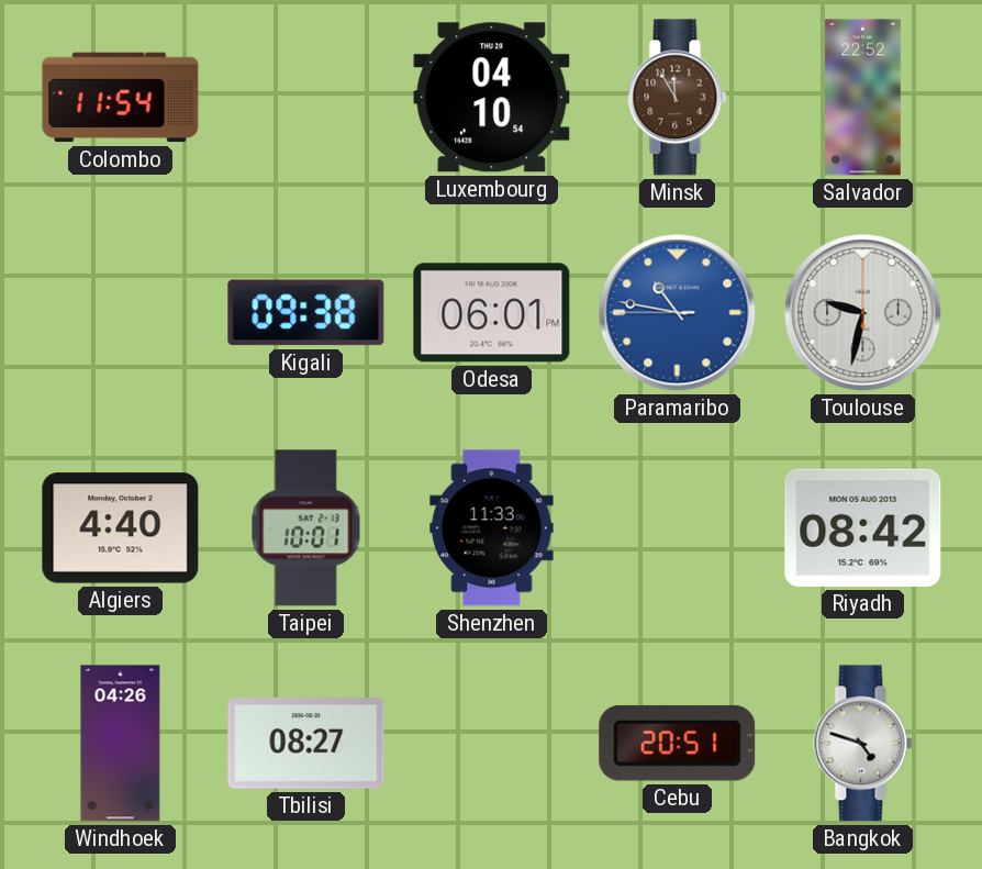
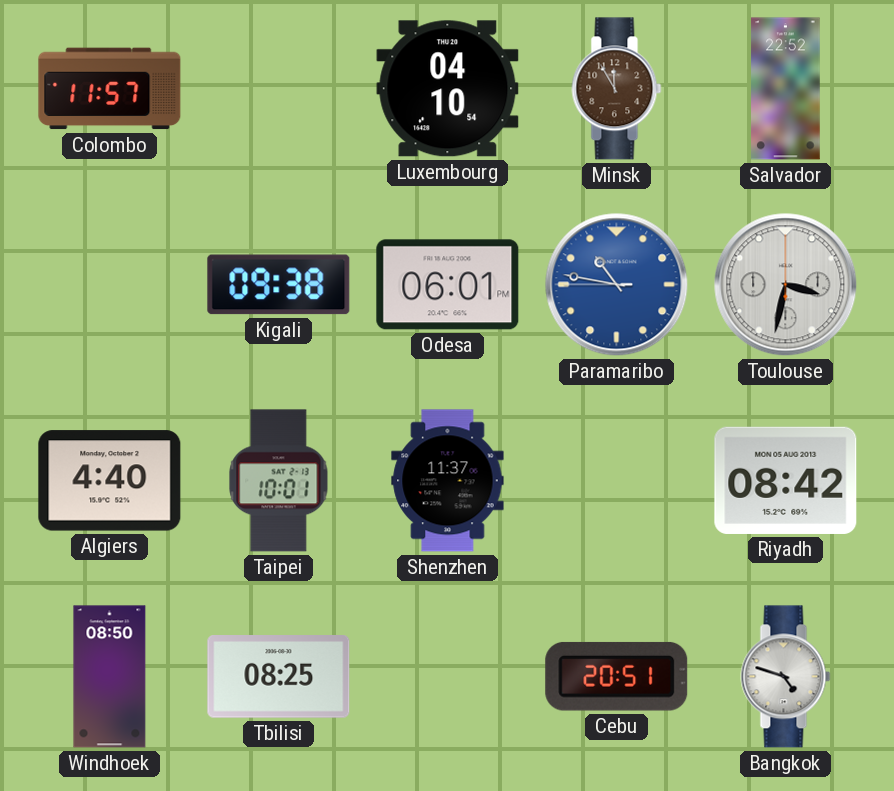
Colombo: 11:54 -> 11:57
Toulouse: 9:32 -> 3:32
Shenzhen: 11:33 -> 11:37
Windhoek: 04:26 -> 08:50
Tbilisi: 08:27 -> 08:25
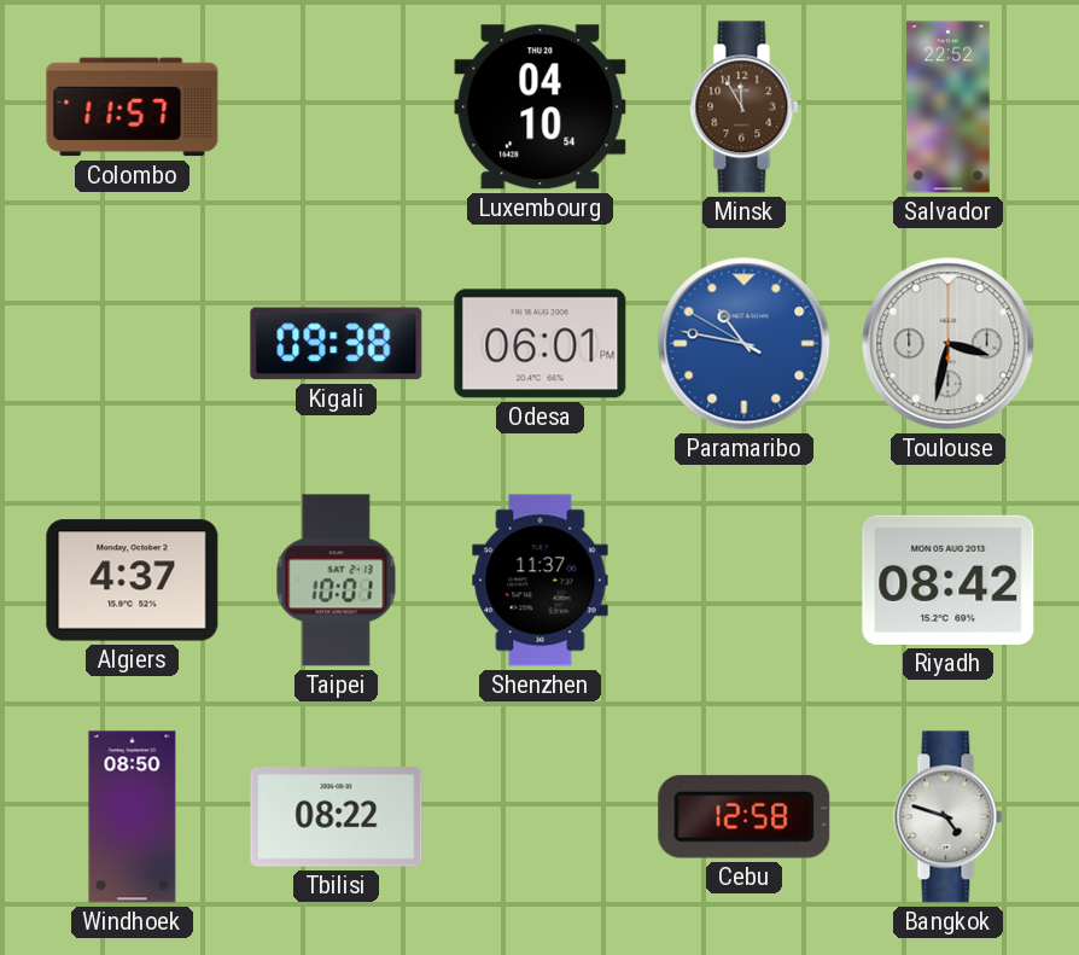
Paramaribo: 10:46:45 -> 10:46:50
Algiers: 4:40 -> 4:37
Tbilisi: 08:25 -> 08:22
Cebu: 20:51 -> 12:58
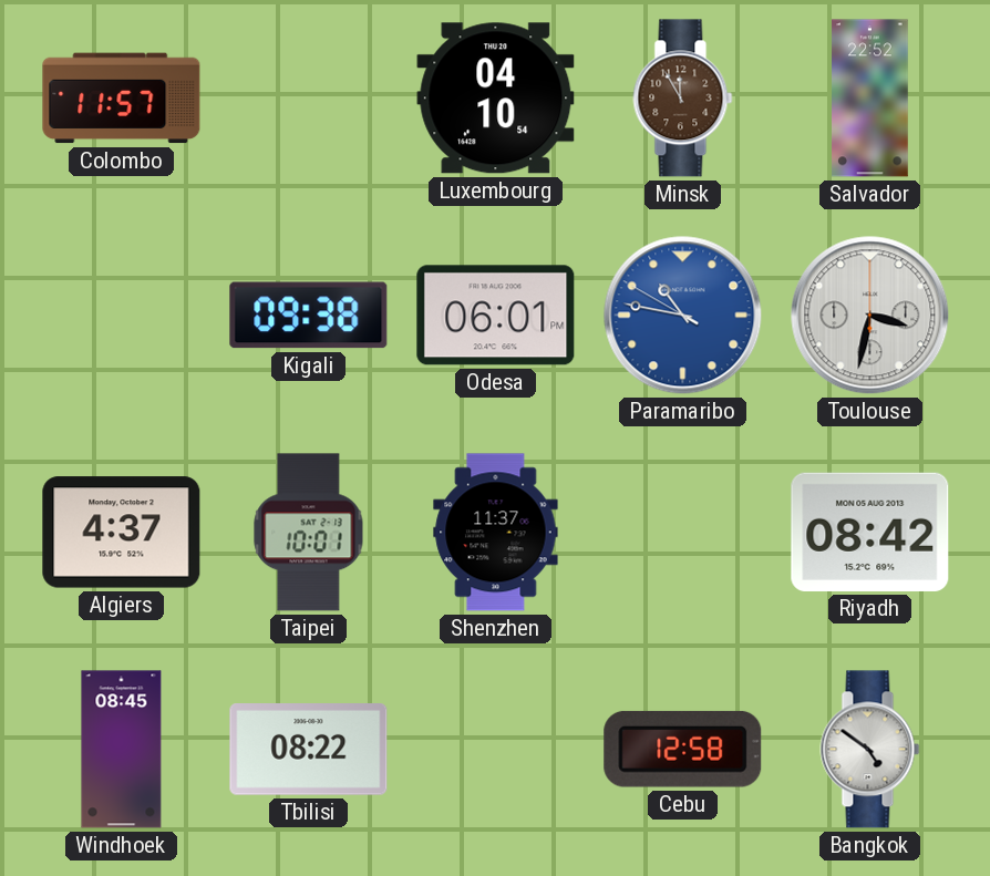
Windhoek: 08:50 -> 08:45
Bangkok: 4:48 -> 4:51
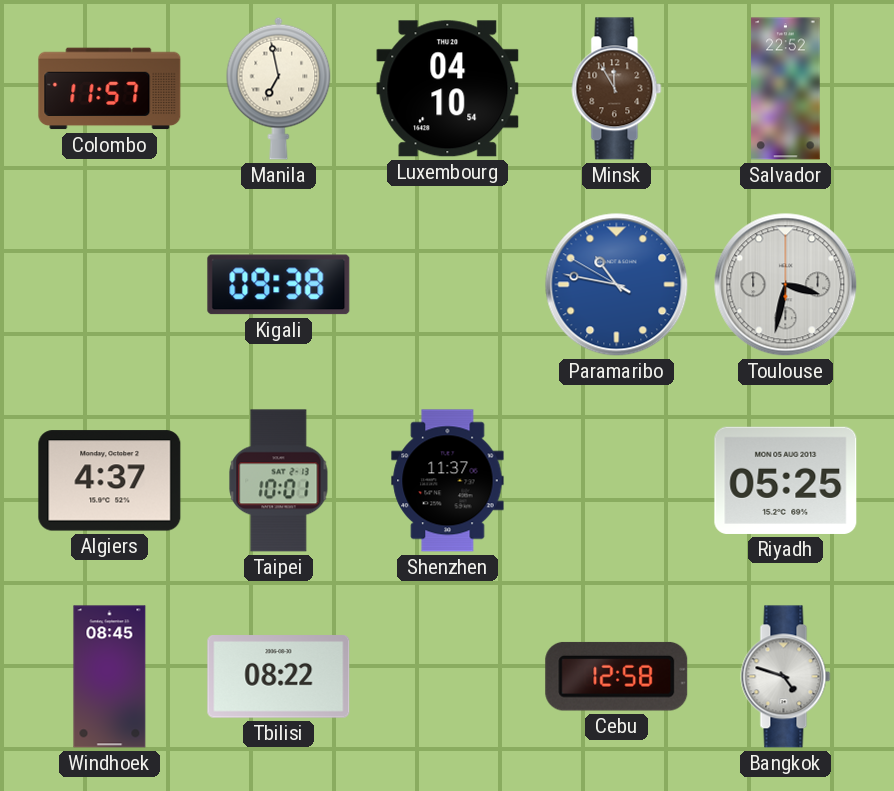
Manila: none -> 6:58
Odesa: 06:01 -> none
Riyadh: 08:42 -> 05:25
Bangkok: 4:51 -> 4:48
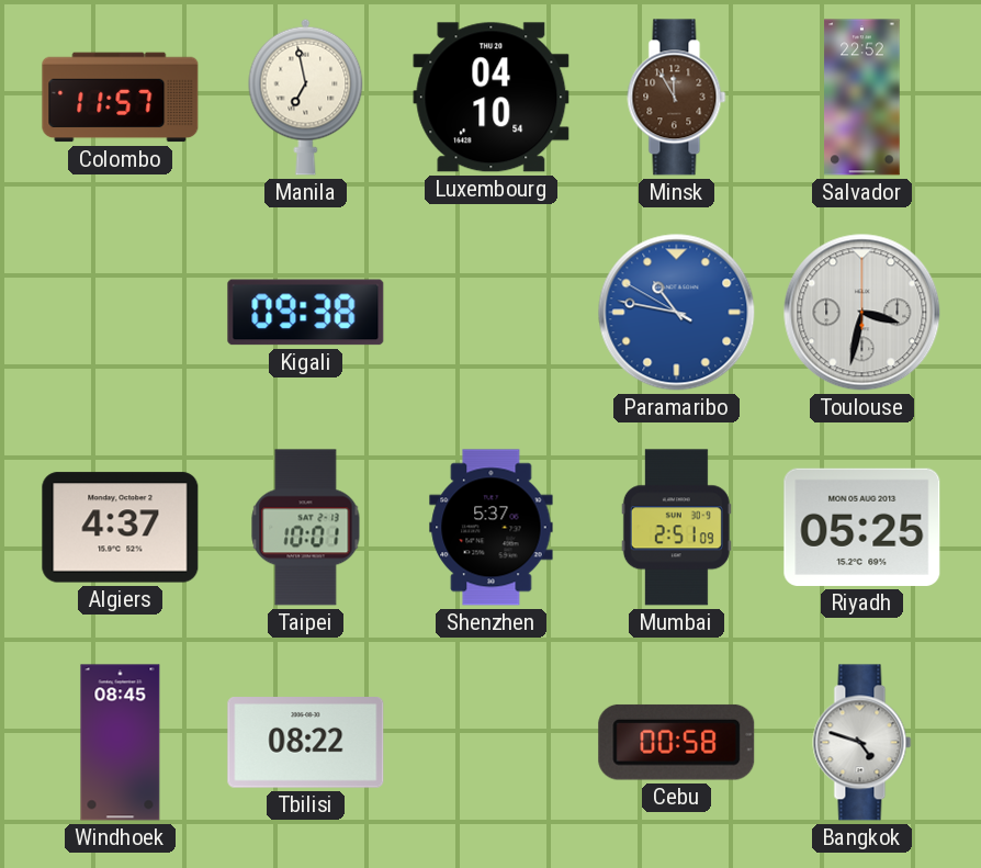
Shenzhen: 11:37 -> 5:37
Mumbai: none -> 2:51
Cebu: 12:58 -> 00:58
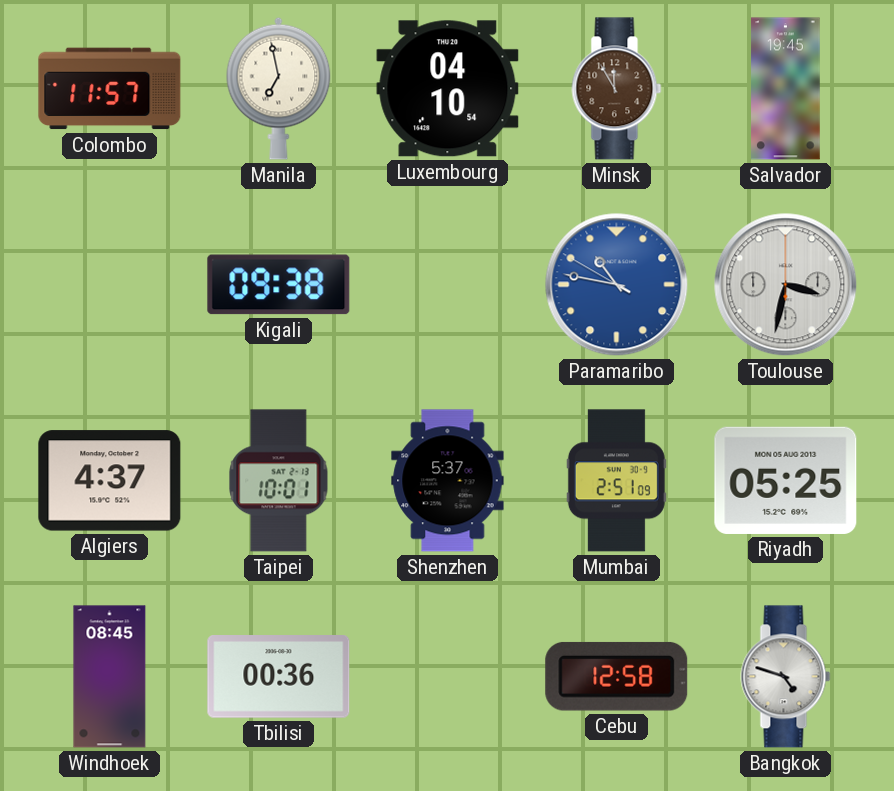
Salvador: 22:52 -> 19:45
Tbilisi: 08:22 -> 00:36
Cebu: 00:58 -> 12:58
